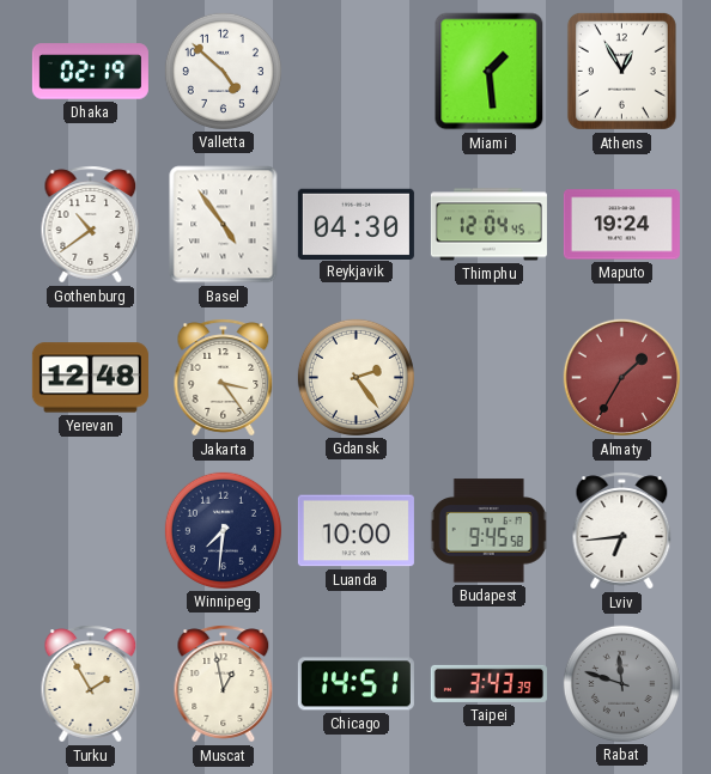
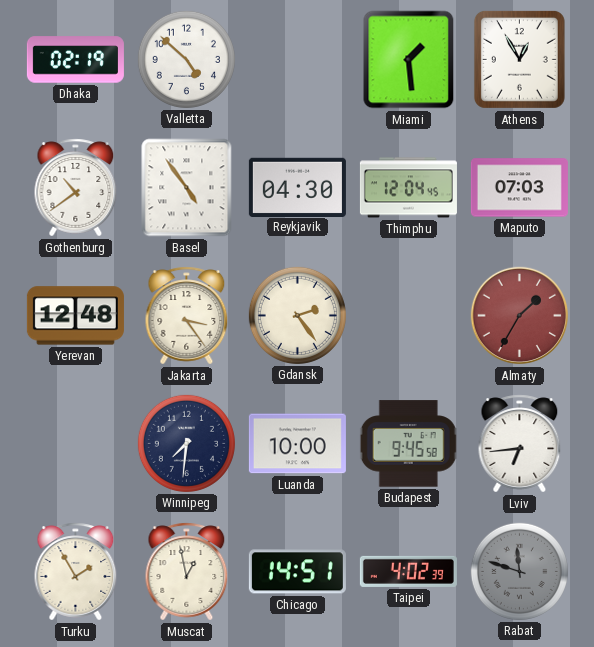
Maputo: 19:24 -> 07:03
Taipei: 3:43 -> 4:02
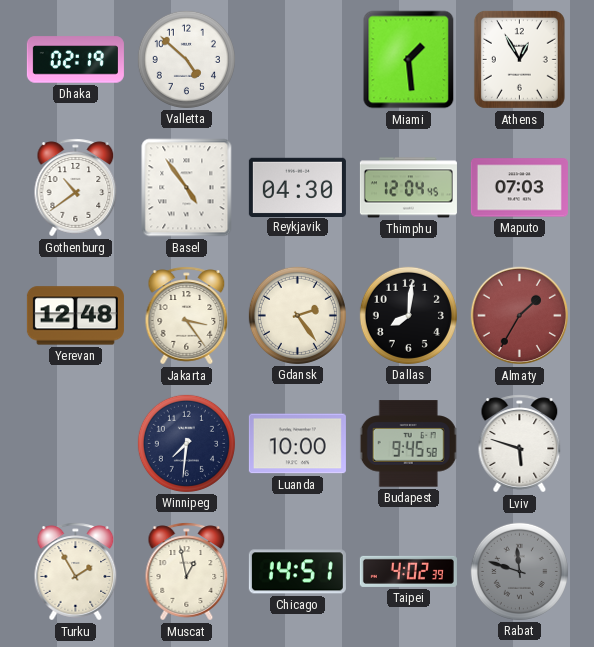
Dallas: none -> 8:01
Lviv: 6:44 -> 5:48
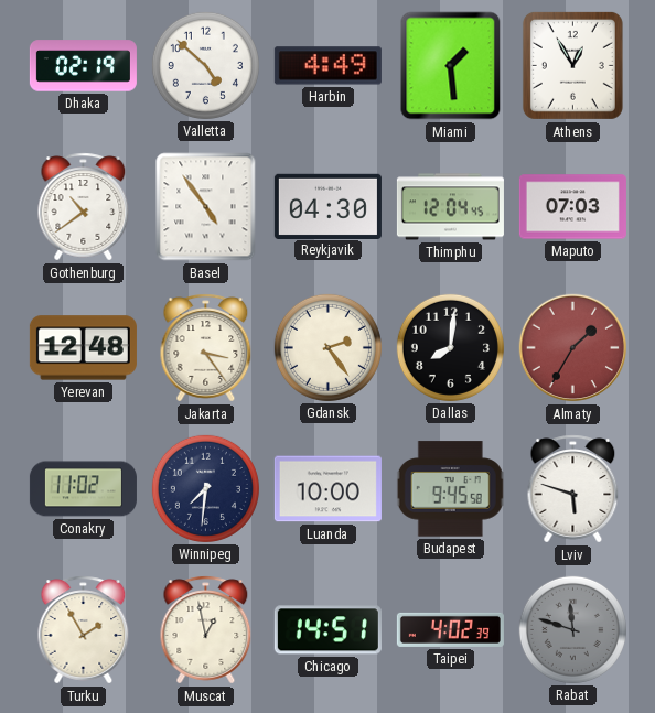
Harbin: none -> 4:49
Conakry: none -> 11:02
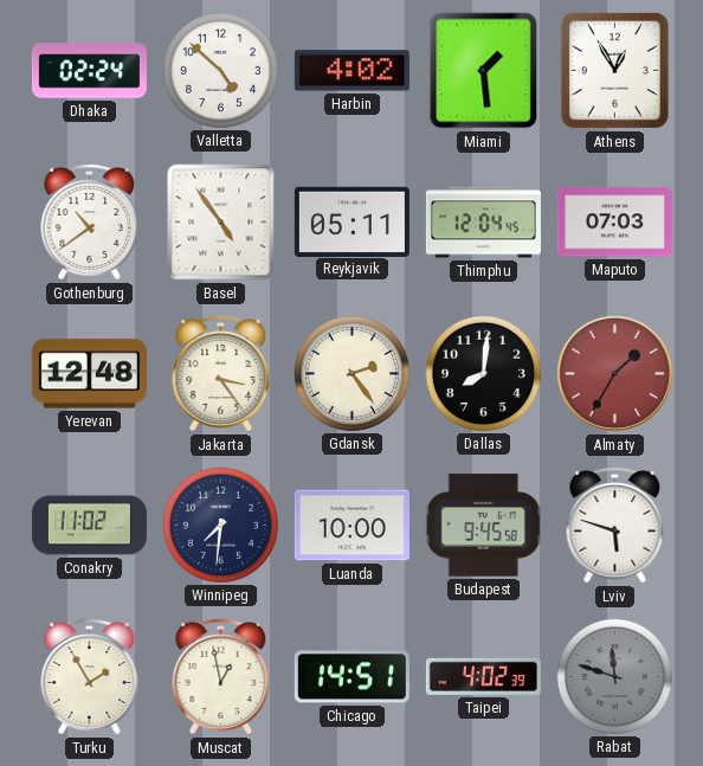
Dhaka: 02:19 -> 02:24
Harbin: 4:49 -> 4:02
Reykjavik: 04:30 -> 05:11
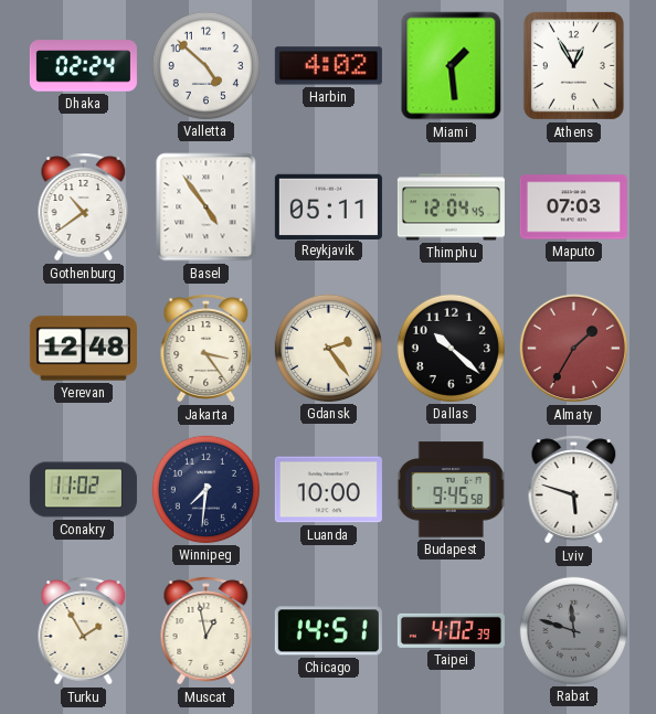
Dallas: 8:01 -> 10:22
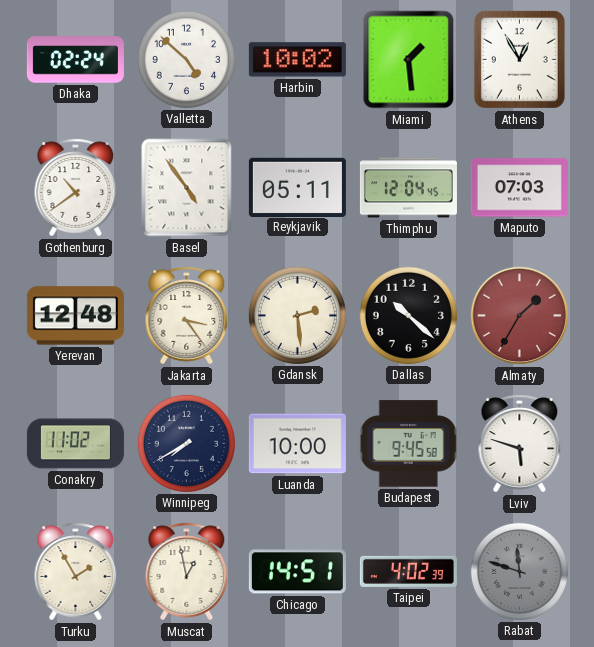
Harbin: 4:02 -> 10:02
Gdansk: 2:24 -> 2:29
Winnipeg: 7:31 -> 7:40
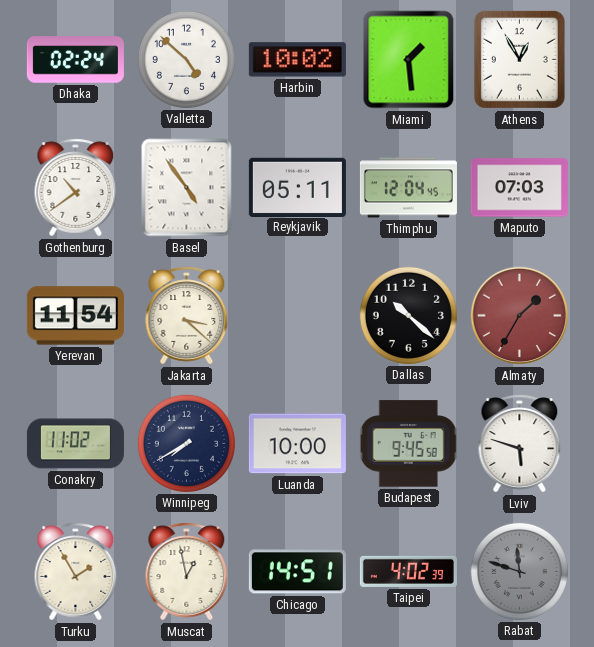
Yerevan: 12:48 -> 11:54
Jakarta: 3:24 -> 3:22
Gdansk: 2:29 -> none
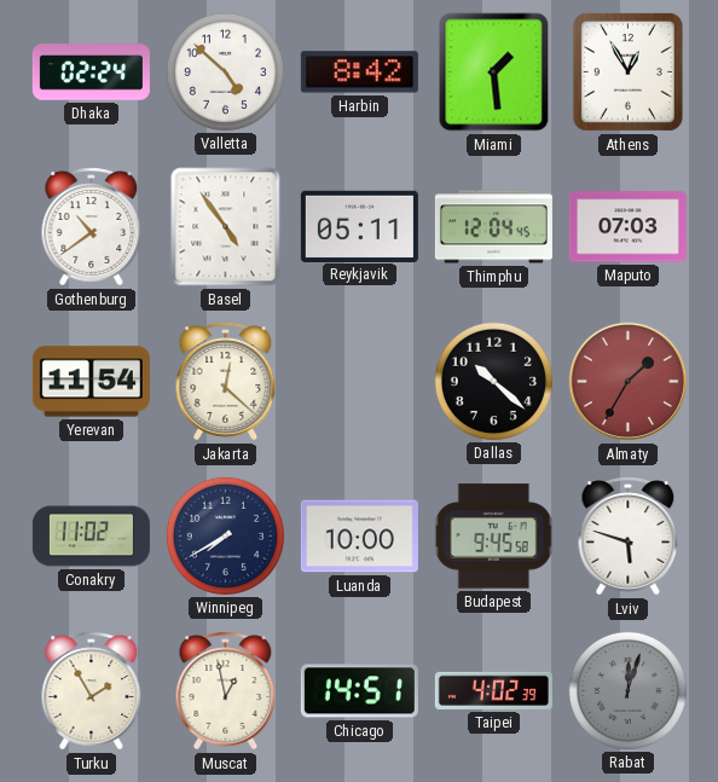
Harbin: 10:02 -> 8:42
Jakarta: 3:22 -> 12:22
Rabat: 11:48 -> 12:03
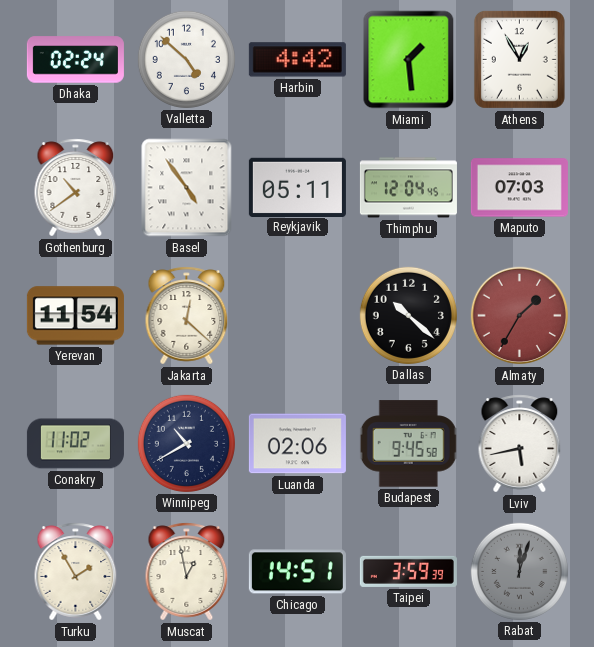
Harbin: 8:42 -> 4:42
Winnipeg: 7:40 -> 10:40
Luanda: 10:00 -> 02:06
Lviv: 5:48 -> 5:43
Taipei: 4:02 -> 3:59
